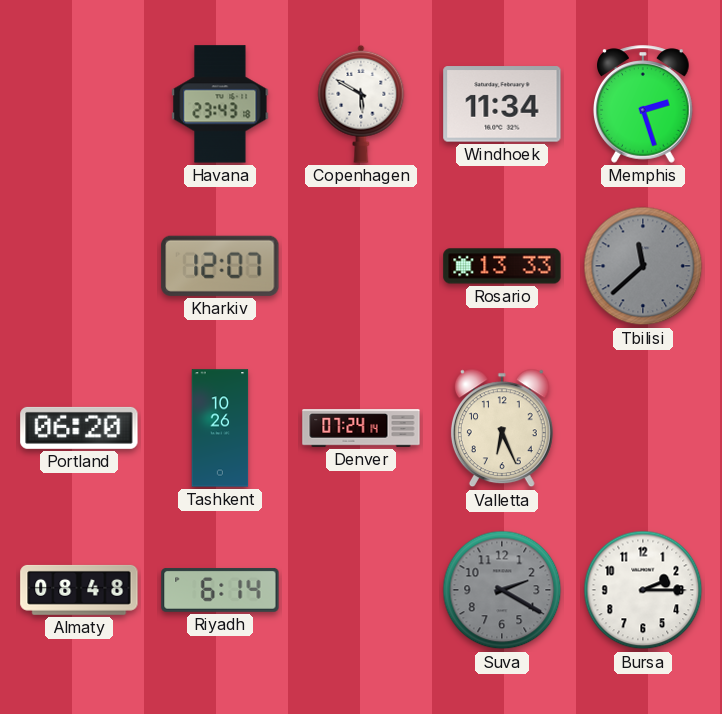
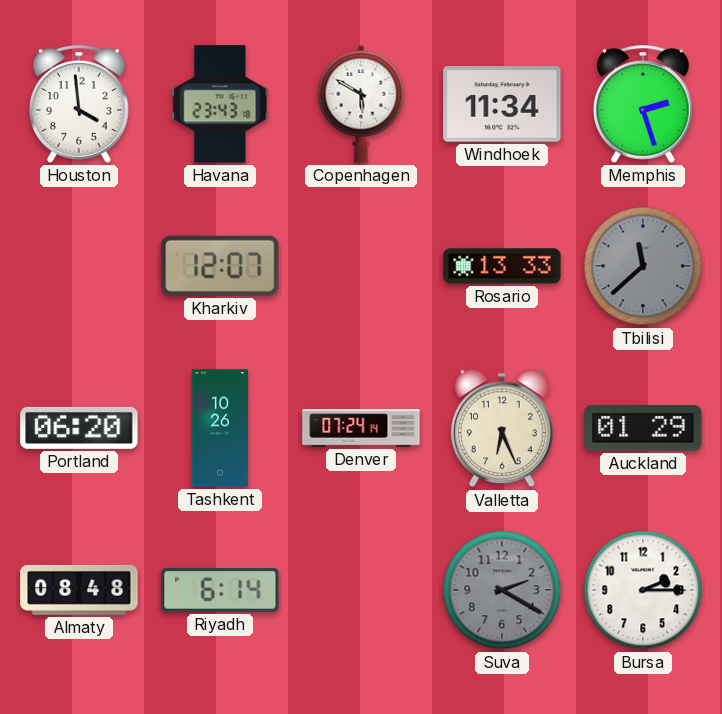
Houston: none -> 3:59
Auckland: none -> 01:29
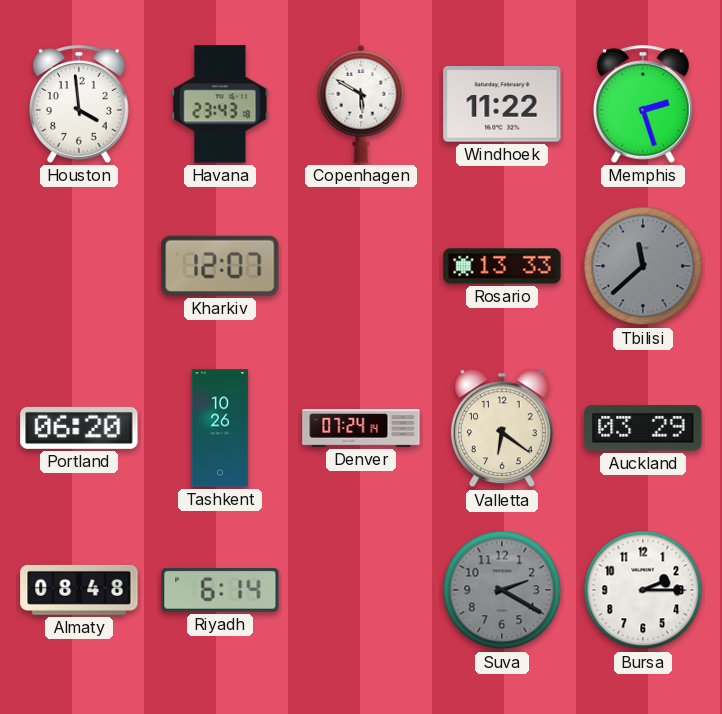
Windhoek: 11:34 -> 11:22
Valletta: 6:26 -> 6:21
Auckland: 01:29 -> 03:29
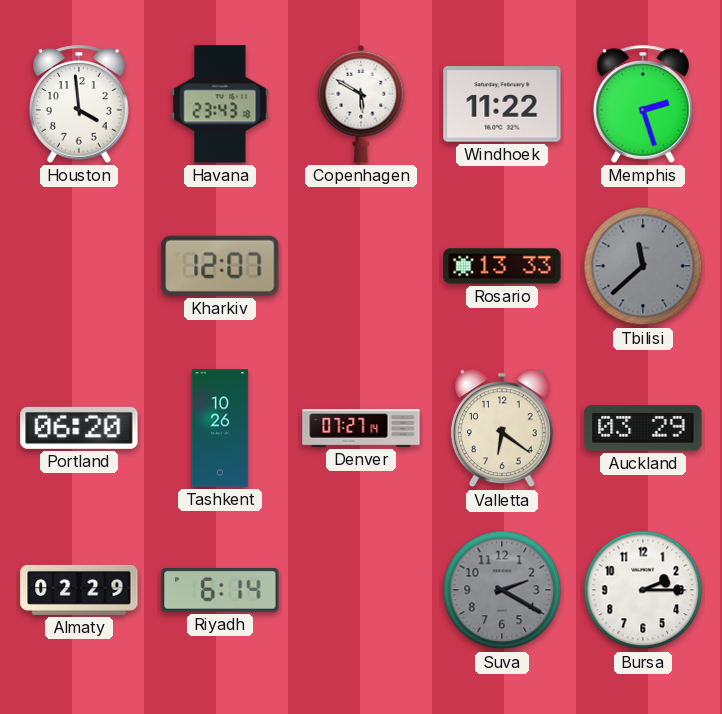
Denver: 07:24 -> 07:27
Almaty: 08:48 -> 02:29
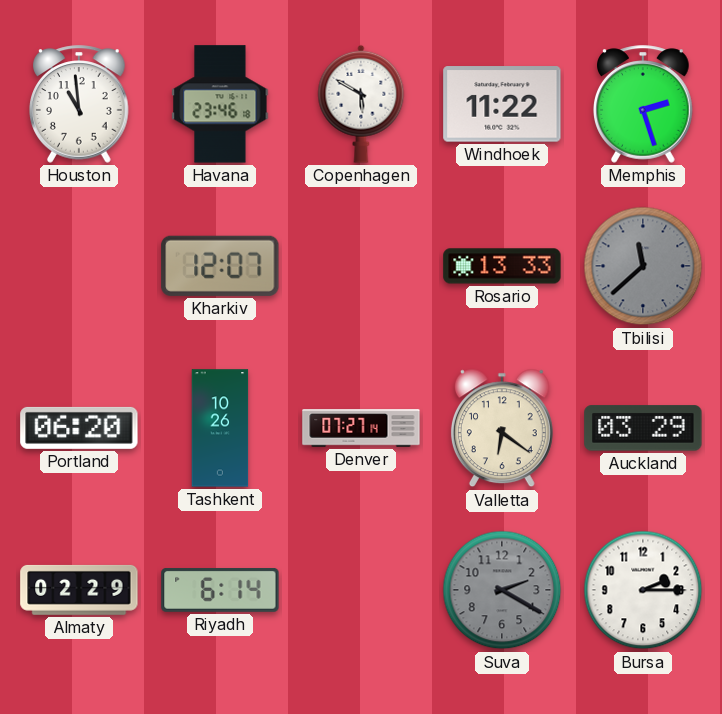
Houston: 3:59 -> 10:59
Havana: 23:43 -> 23:46
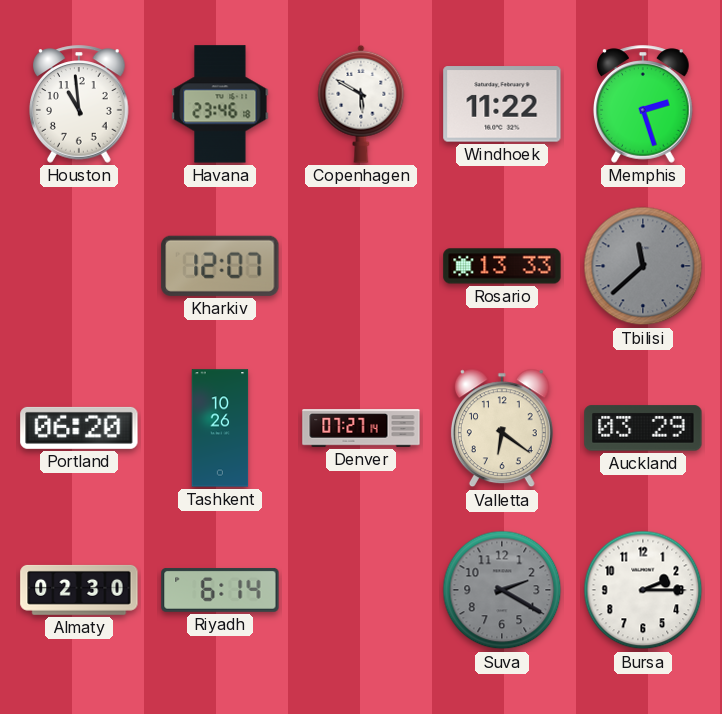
Almaty: 02:29 -> 02:30
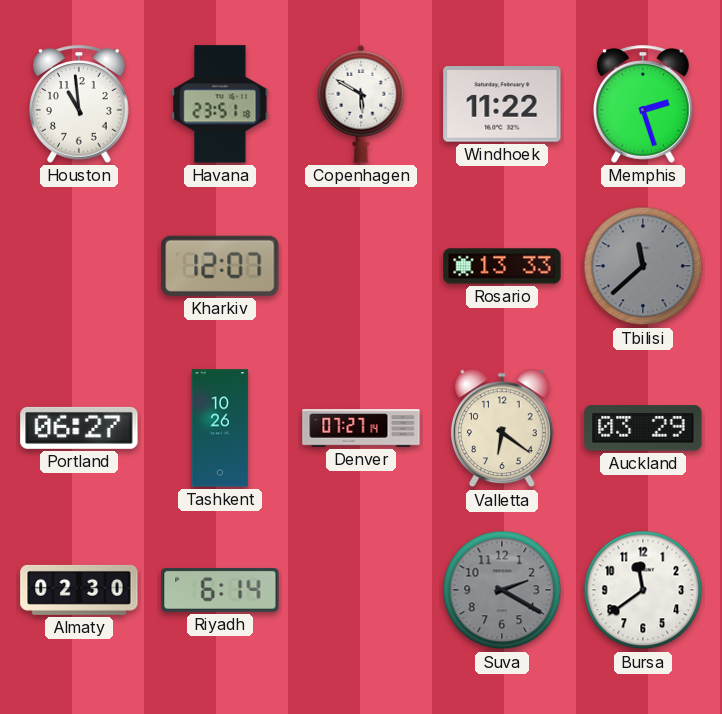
Havana: 23:46 -> 23:51
Portland: 06:20 -> 06:27
Bursa: 2:15 -> 11:39
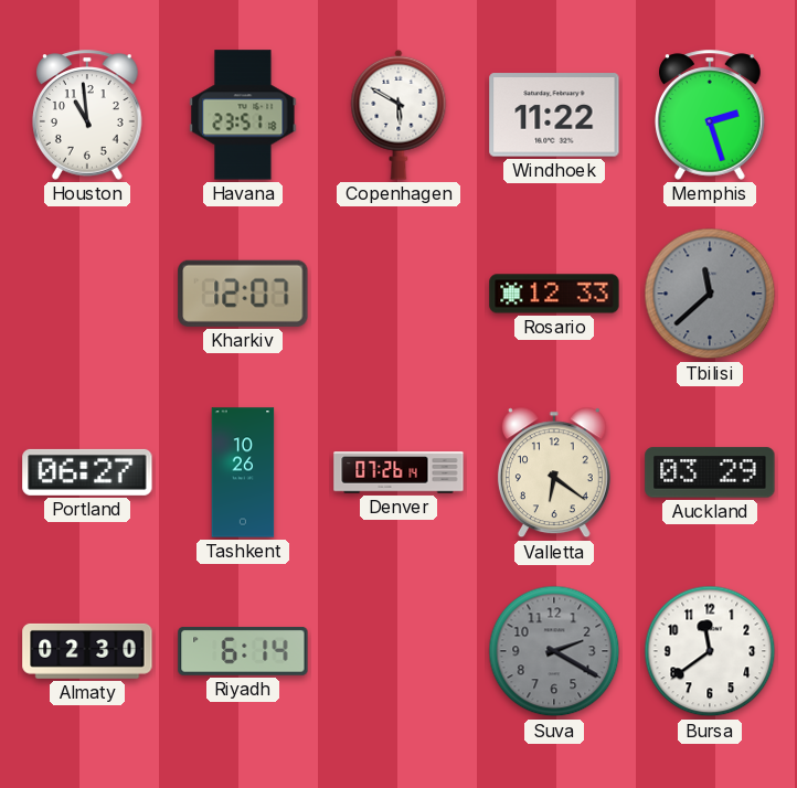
Rosario: 13:33 -> 12:33
Denver: 07:27 -> 07:26
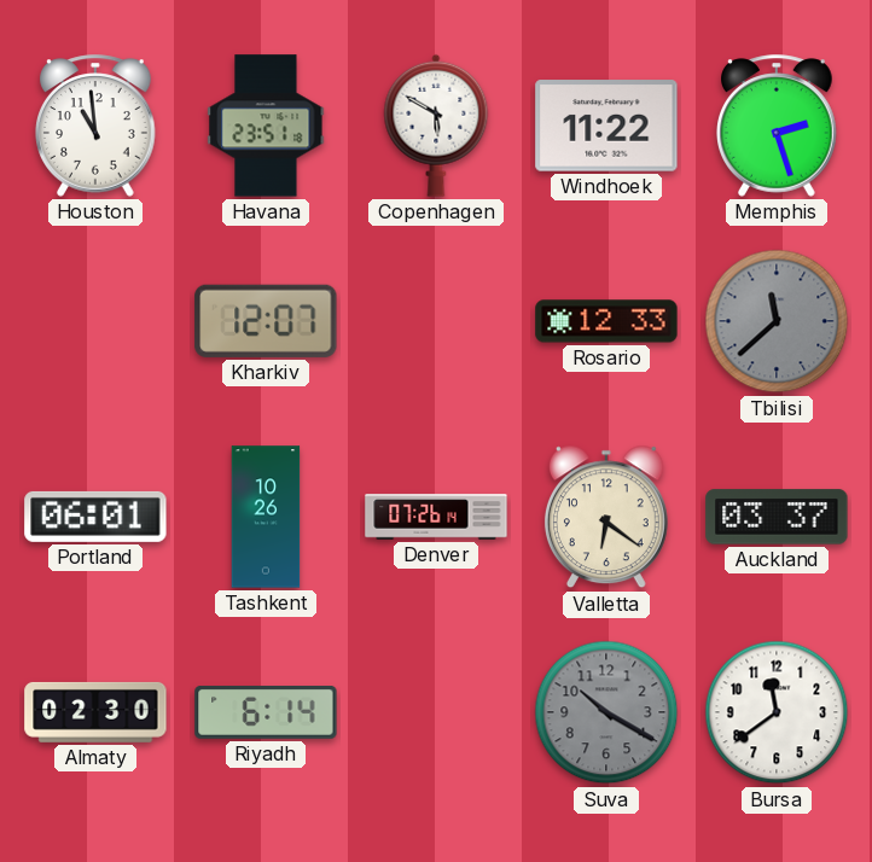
Portland: 06:27 -> 06:01
Auckland: 03:29 -> 03:37
Suva: 2:20 -> 10:20
